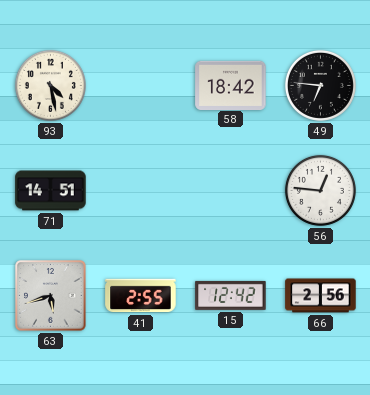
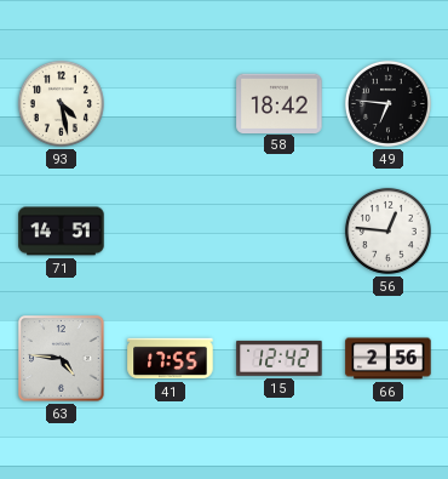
63: 5:42 -> 4:46
41: 2:55 -> 17:55
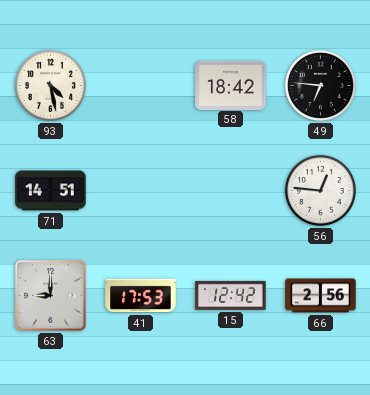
63: 4:46 -> 9:00
41: 17:55 -> 17:53
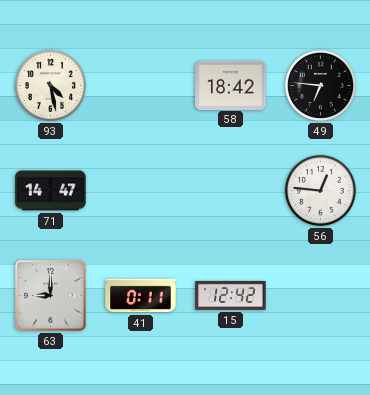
71: 14:51 -> 14:47
41: 17:53 -> 0:11
66: 2:56 -> none
